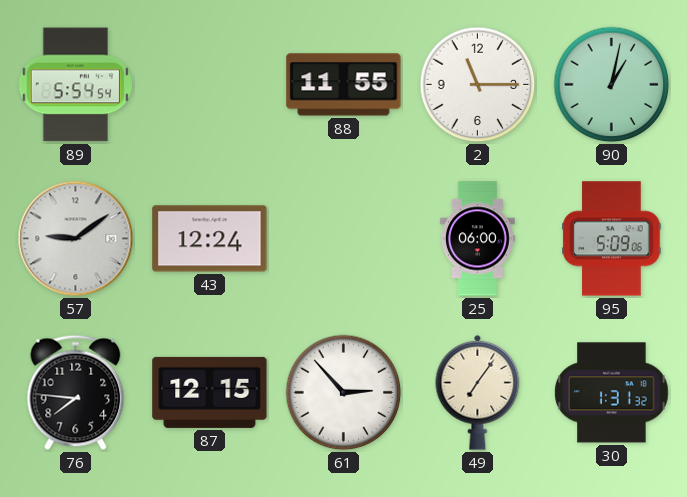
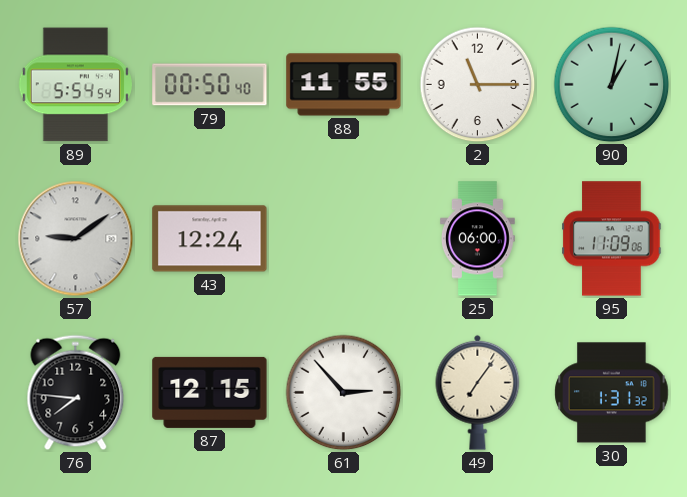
79: none -> 00:50
95: 5:09 -> 11:09
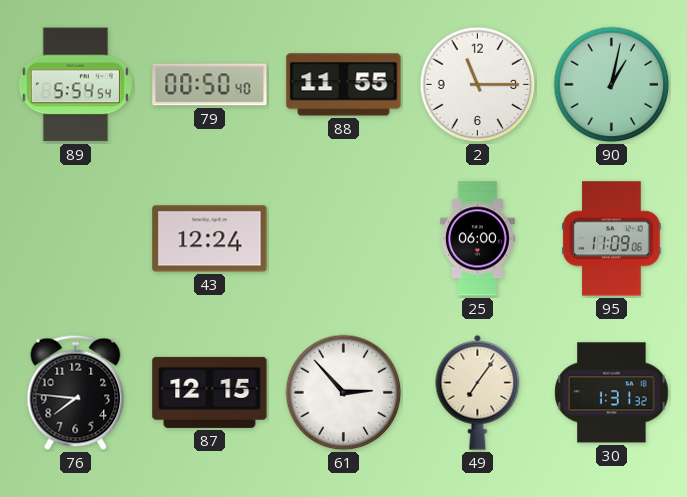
57: 9:09 -> none
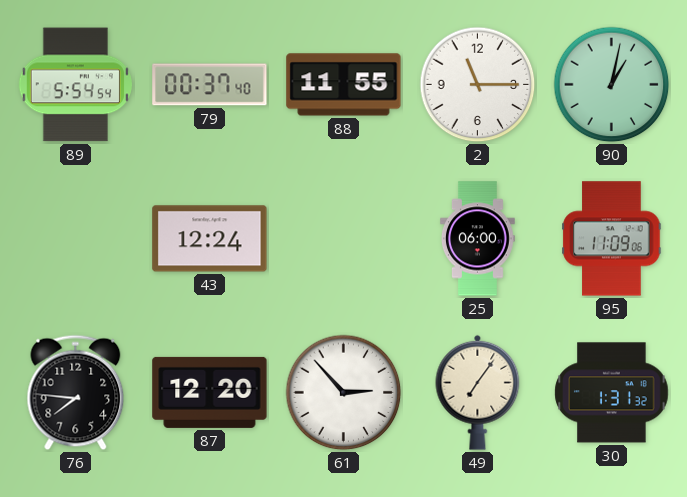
79: 00:50 -> 00:37
87: 12:15 -> 12:20
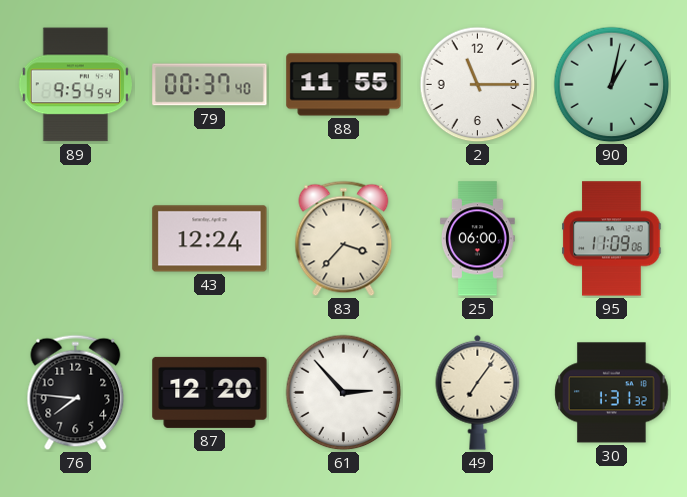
89: 5:54 -> 9:54
83: none -> 3:37
